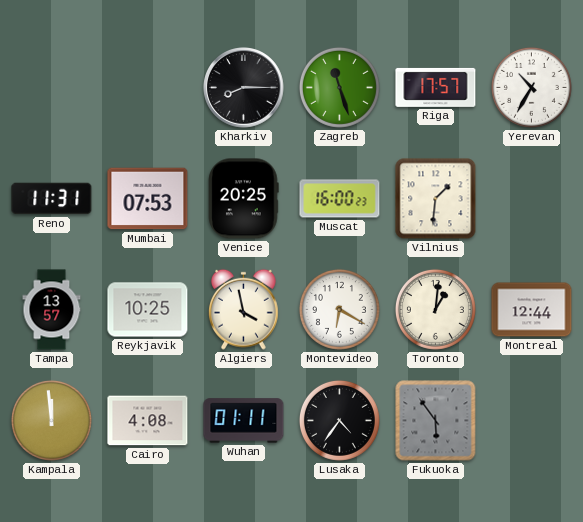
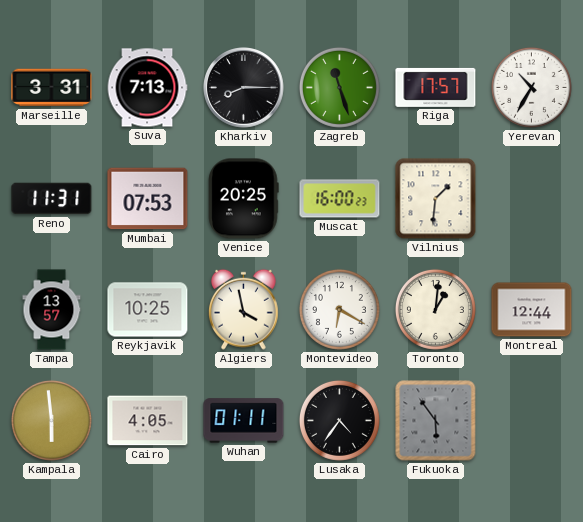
Marseille: none -> 3:31
Suva: none -> 7:13
Kampala: 11:59 -> 5:59
Cairo: 4:08 -> 4:05
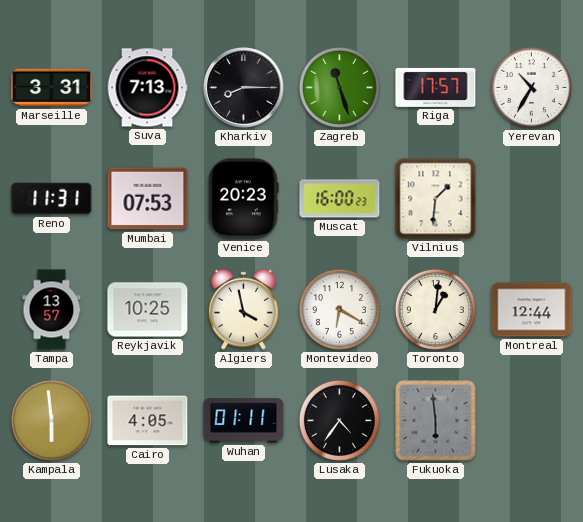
Venice: 20:25 -> 20:23
Fukuoka: 5:54 -> 5:59
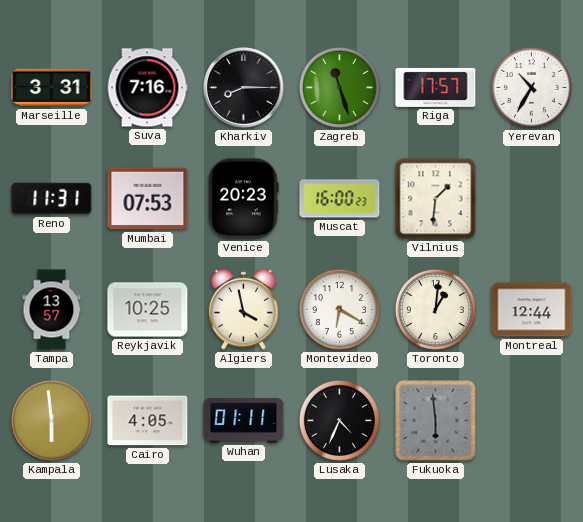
Suva: 7:13 -> 7:16
Lusaka: 4:36 -> 4:34
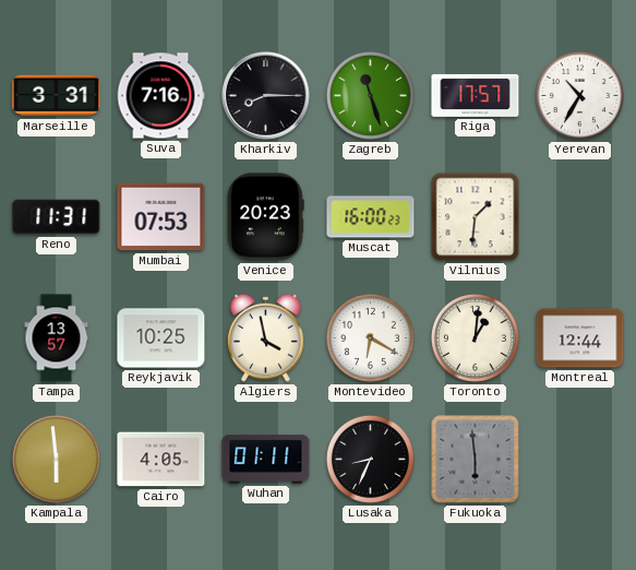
Lusaka: 4:34 -> 8:34
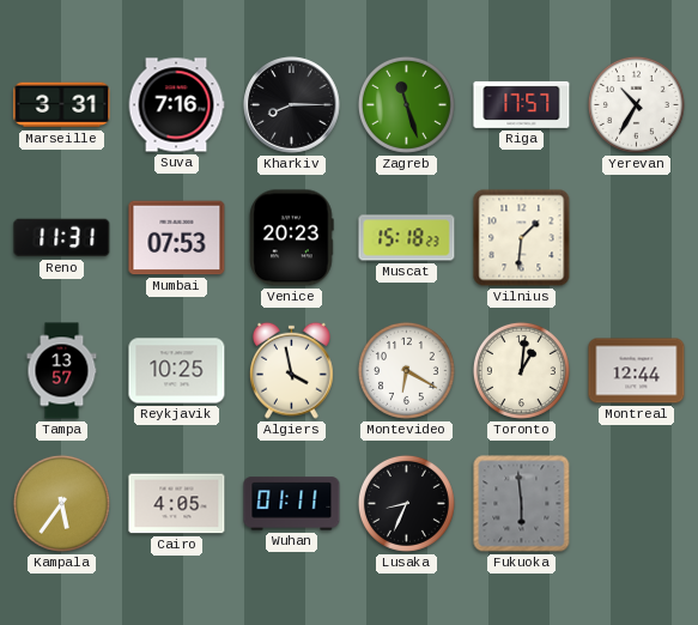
Muscat: 16:00 -> 15:18
Kampala: 5:59 -> 5:36
